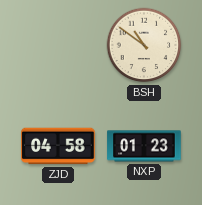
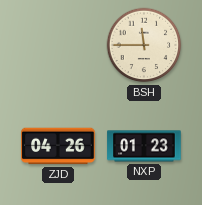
BSH: 10:51 -> 11:45
ZJD: 04:58 -> 04:26
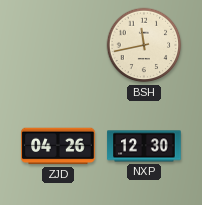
BSH: 11:45 -> 11:43
NXP: 01:23 -> 12:30
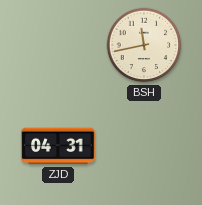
ZJD: 04:26 -> 04:31
NXP: 12:30 -> none
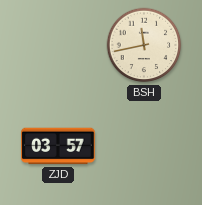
ZJD: 04:31 -> 03:57
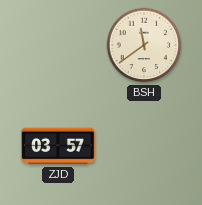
BSH: 11:43 -> 11:39
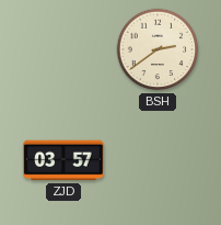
BSH: 11:39 -> 2:39
